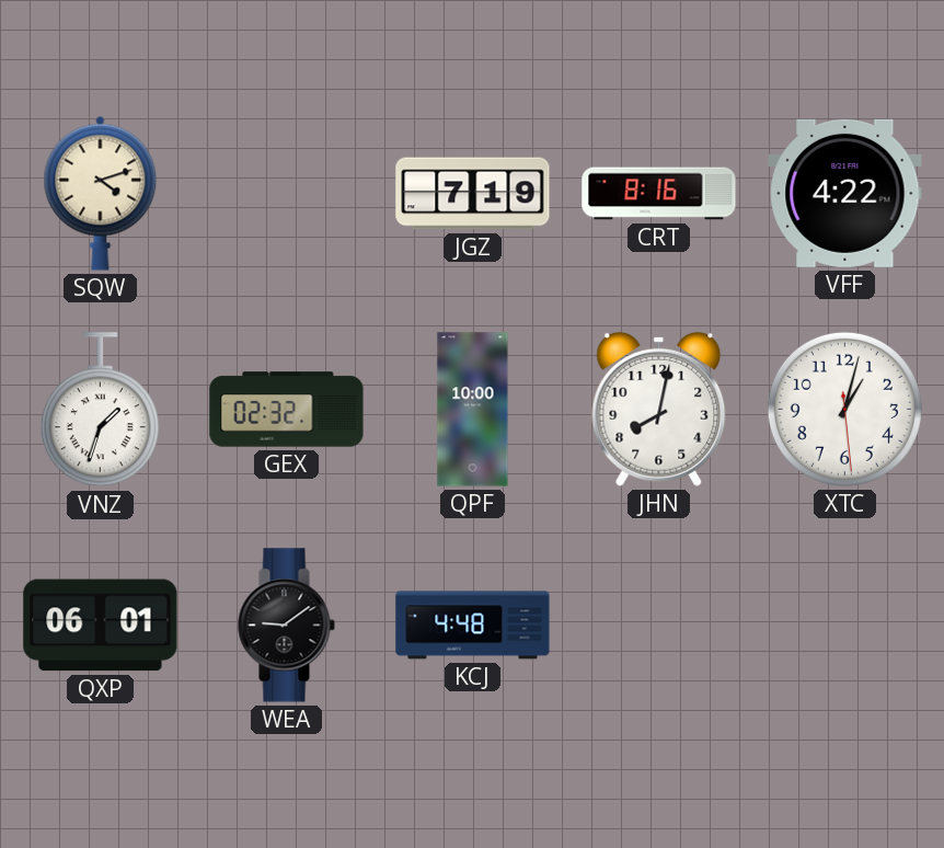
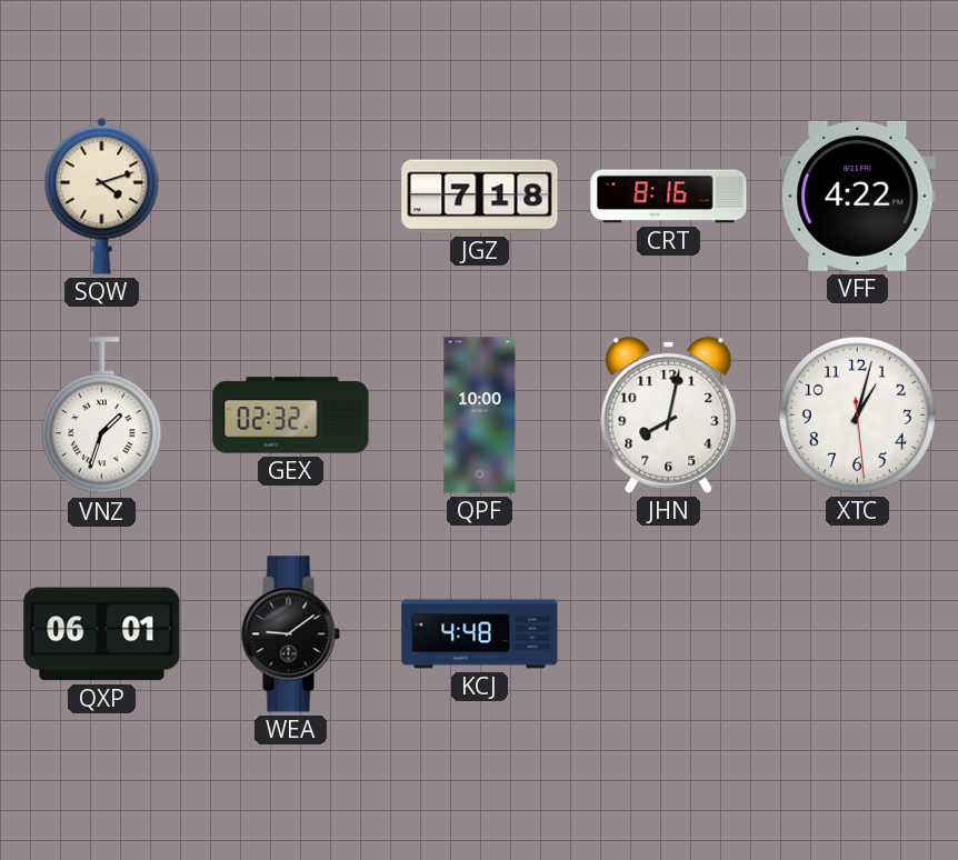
JGZ: 7:19 -> 7:18
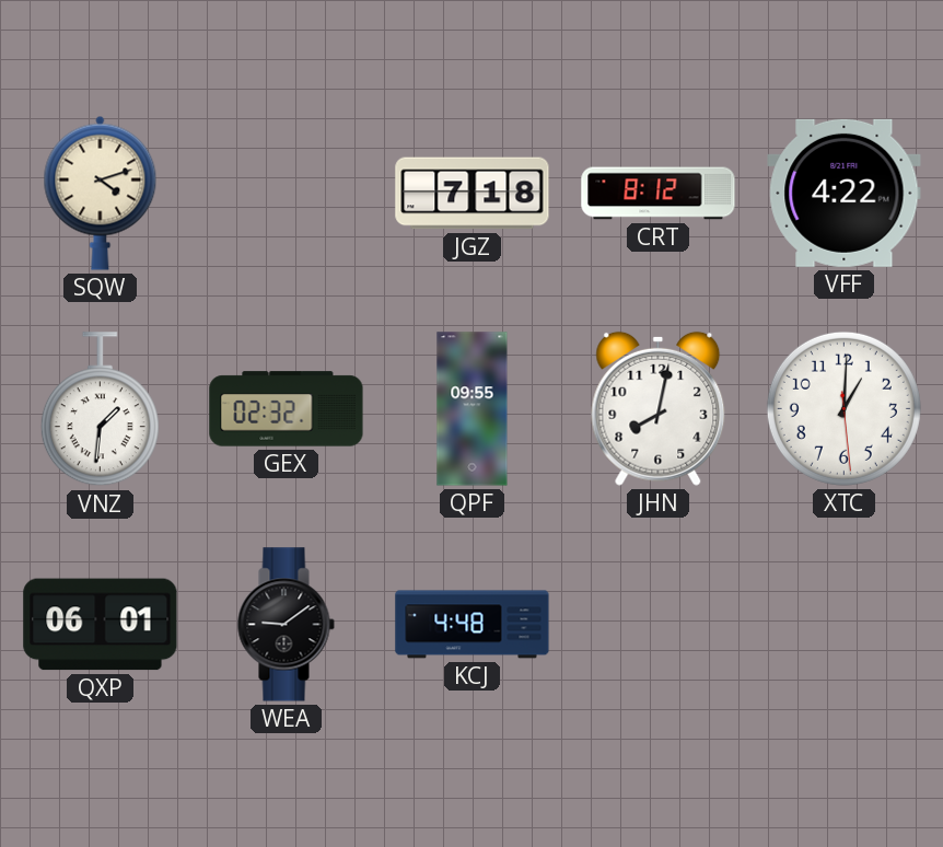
CRT: 8:16 -> 8:12
VNZ: 1:33 -> 1:31
QPF: 10:00 -> 09:55
XTC: 1:02 -> 1:00
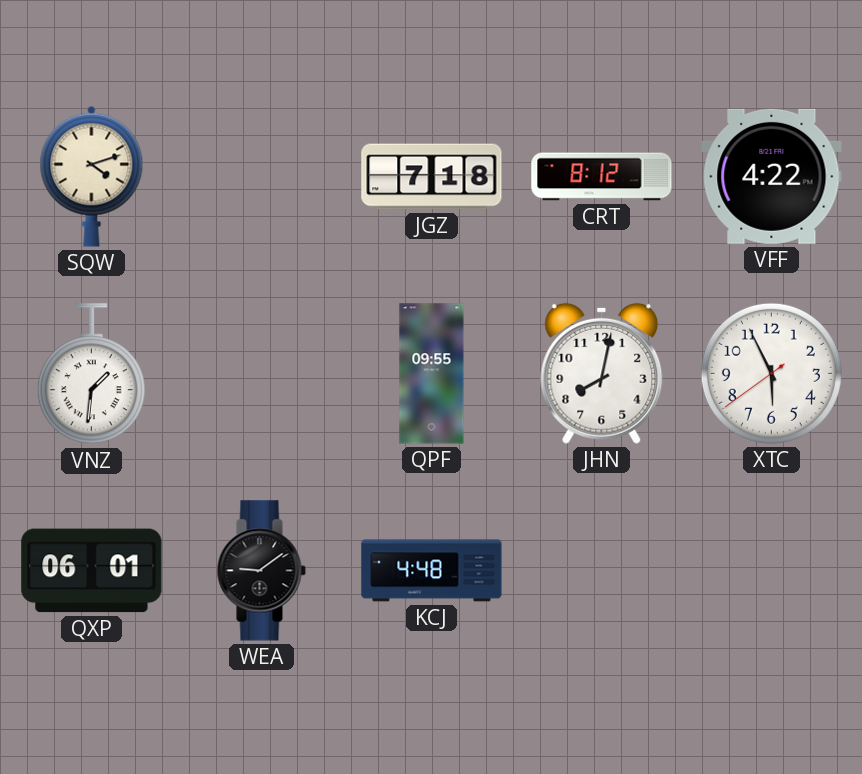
GEX: 02:32 -> none
XTC: 1:00 -> 5:55
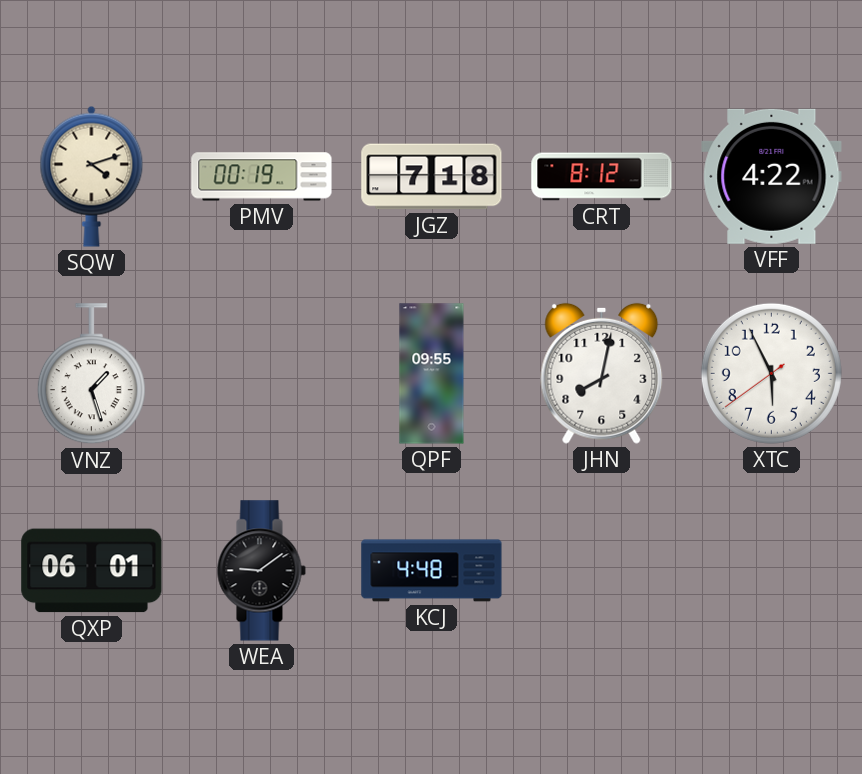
PMV: none -> 00:19
VNZ: 1:31 -> 1:27
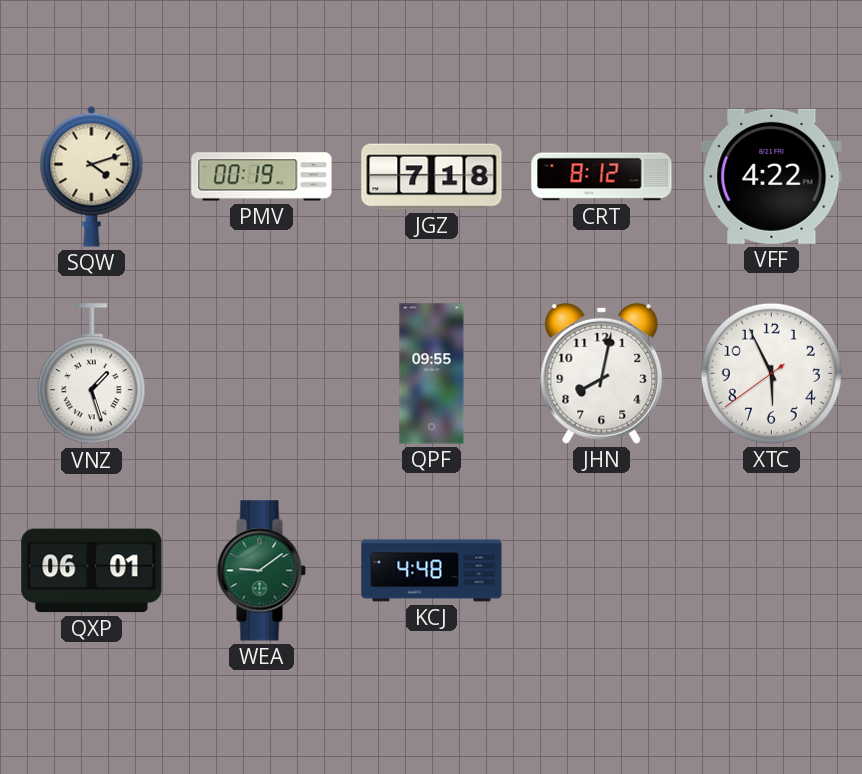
WEA dial: black -> green
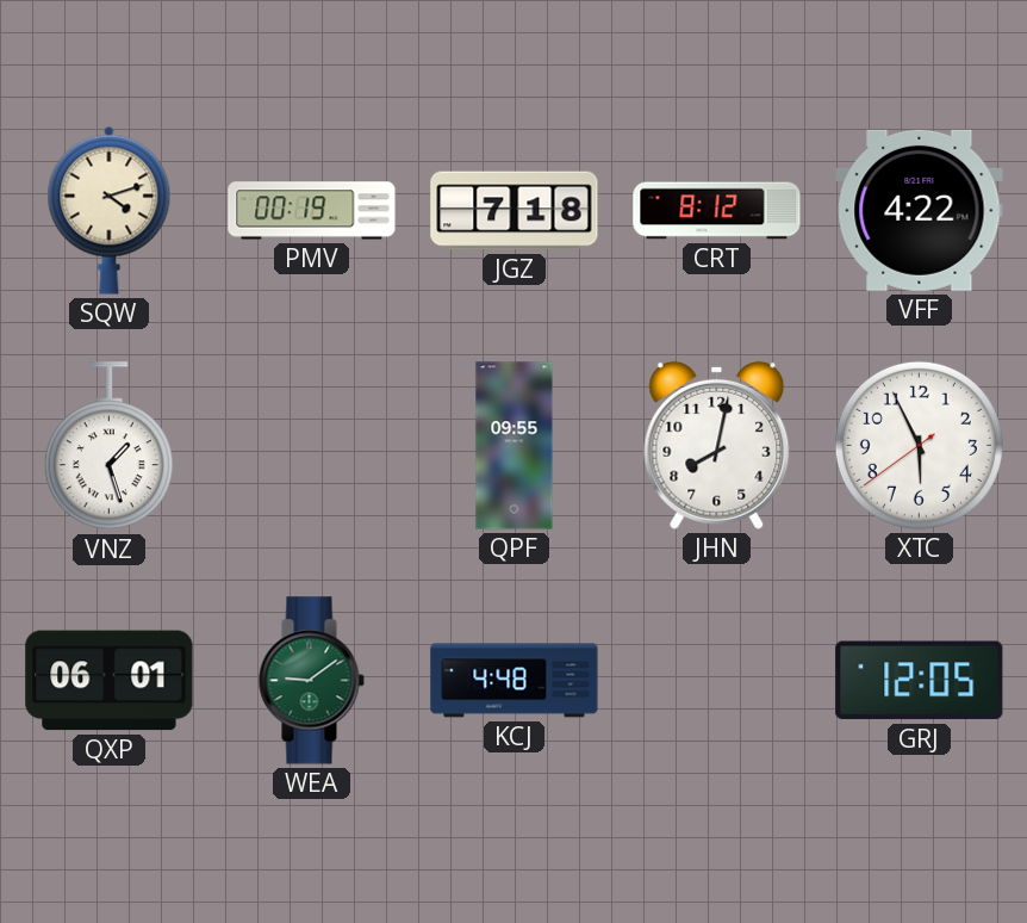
GRJ: none -> 12:05
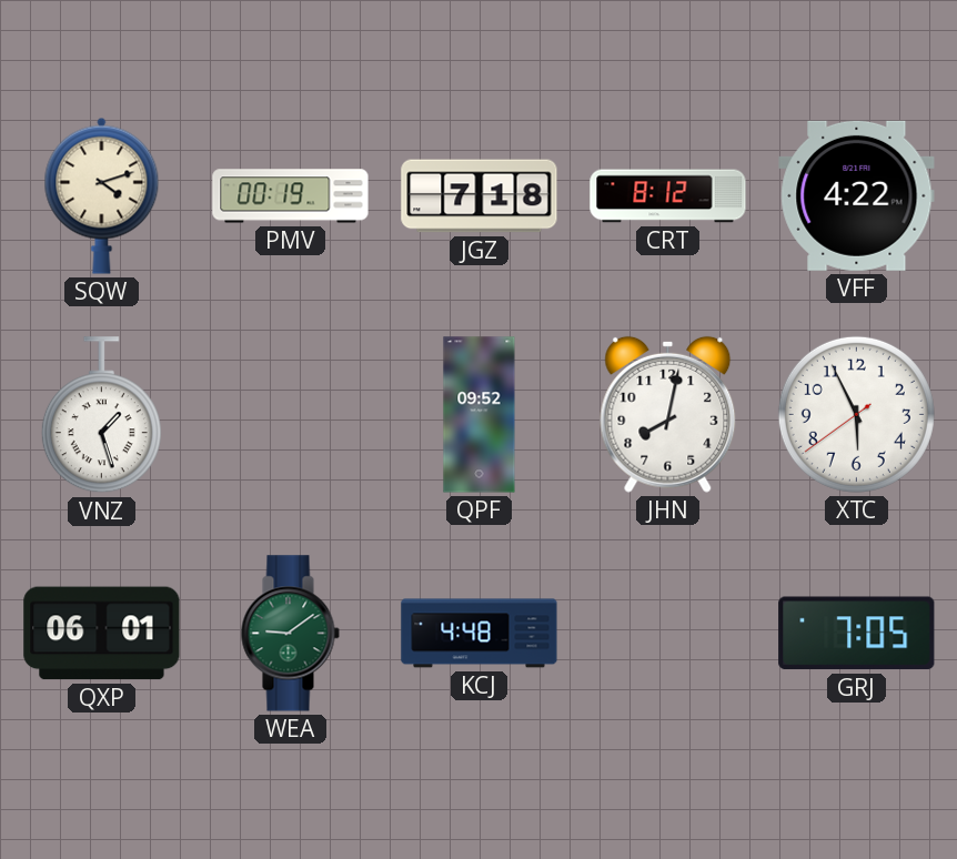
QPF: 09:55 -> 09:52
GRJ: 12:05 -> 7:05
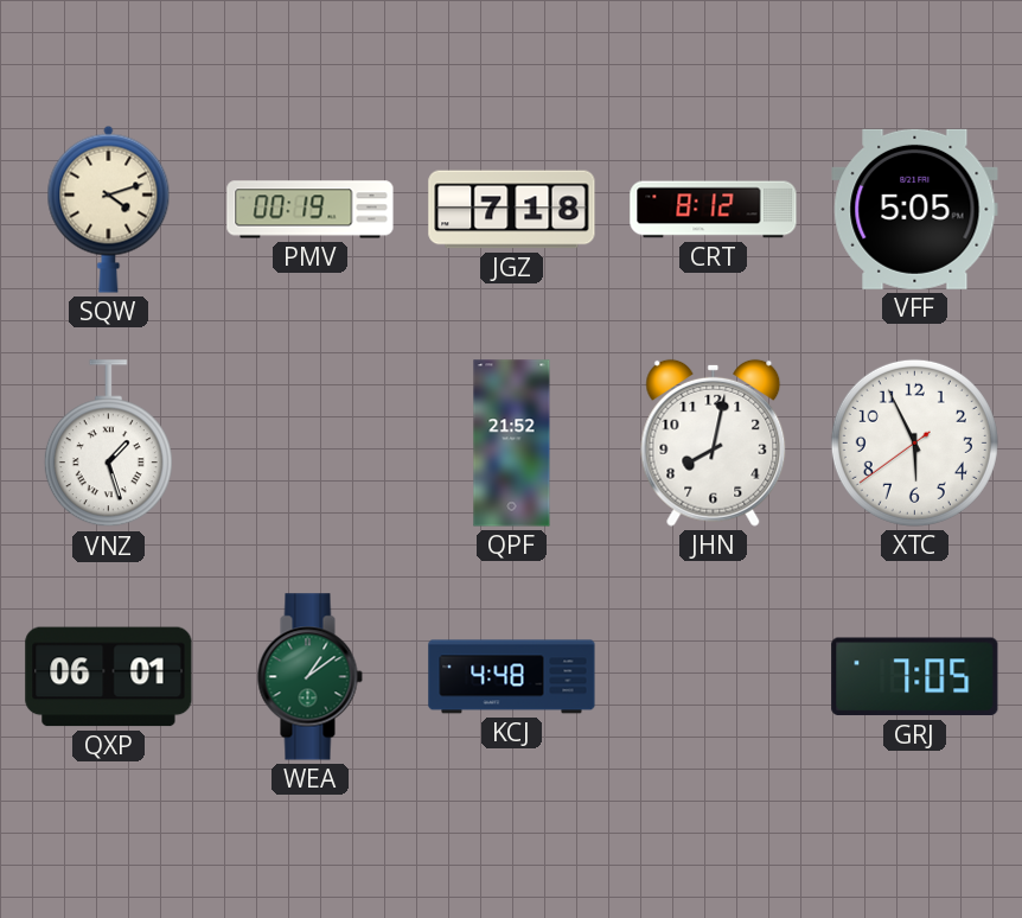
VFF: 4:22 -> 5:05
QPF: 09:52 -> 21:52
WEA: 9:09 -> 1:09
